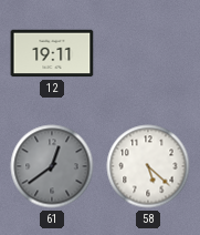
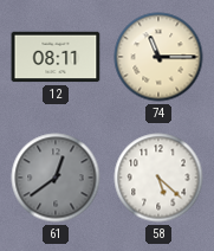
12: 19:11 -> 08:11
74: none -> 11:15
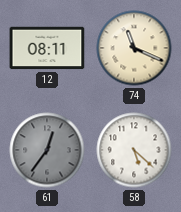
74: 11:15 -> 11:19
61: 12:39 -> 12:36
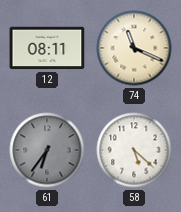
61: 12:36 -> 6:36
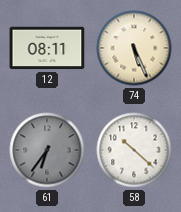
74: 11:19 -> 5:26
58: 5:22 -> 10:22
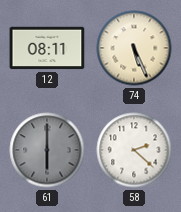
61: 6:36 -> 6:00
58: 10:22 -> 2:22
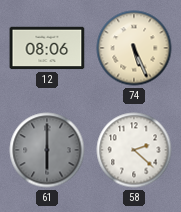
12: 08:11 -> 08:06
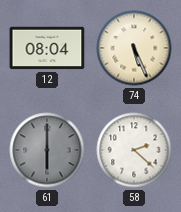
12: 08:06 -> 08:04
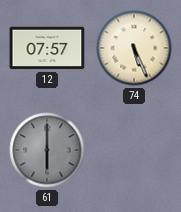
12: 08:04 -> 07:57
58: 2:22 -> none
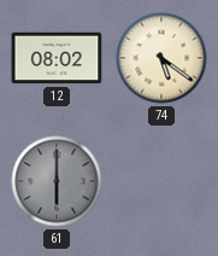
12: 07:57 -> 08:02
74: 5:26 -> 5:21
